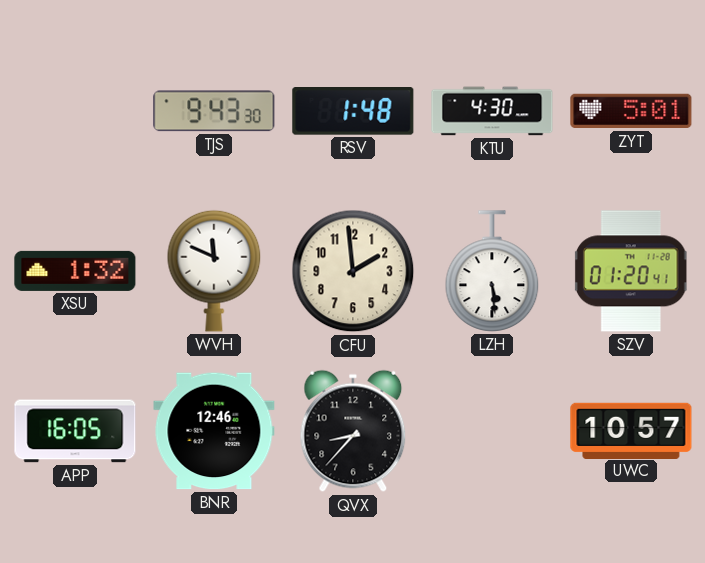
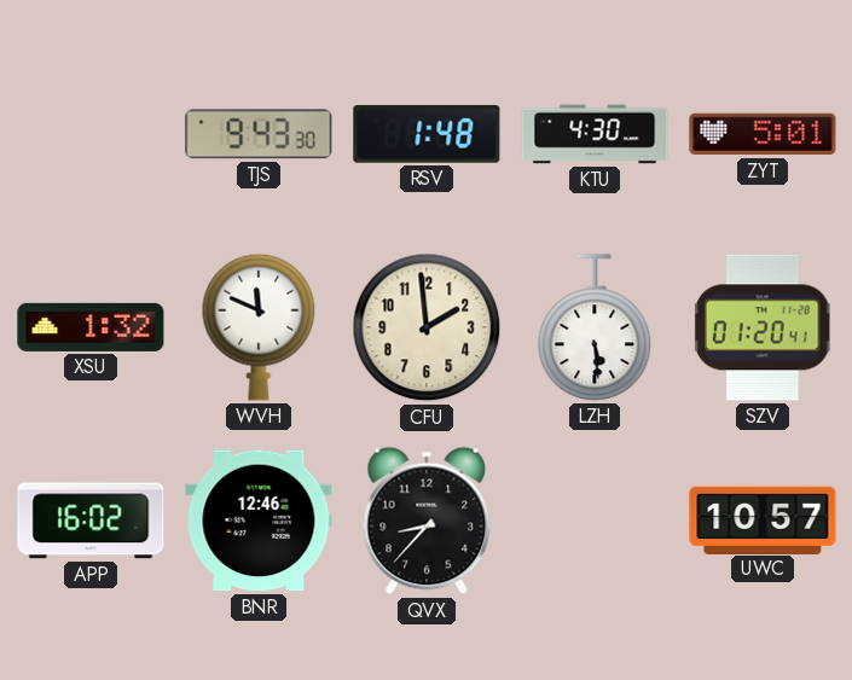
APP: 16:05 -> 16:02
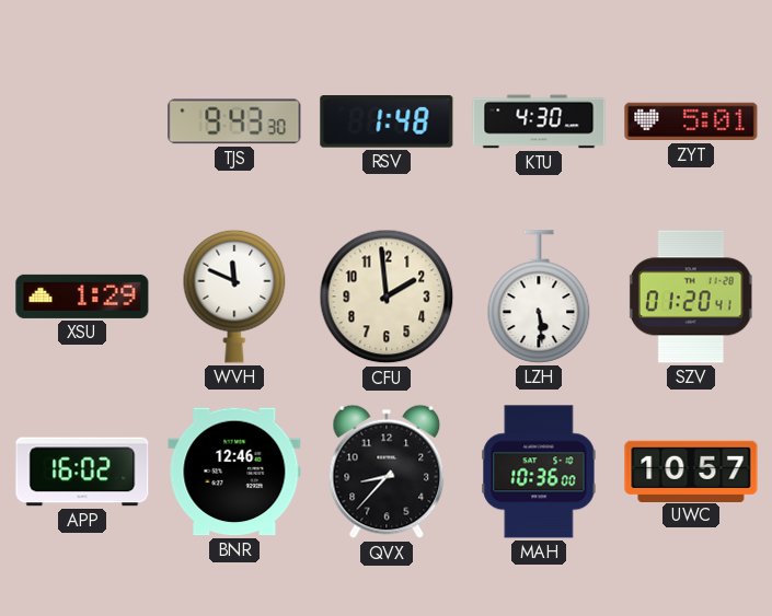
XSU: 1:32 -> 1:29
MAH: none -> 10:36
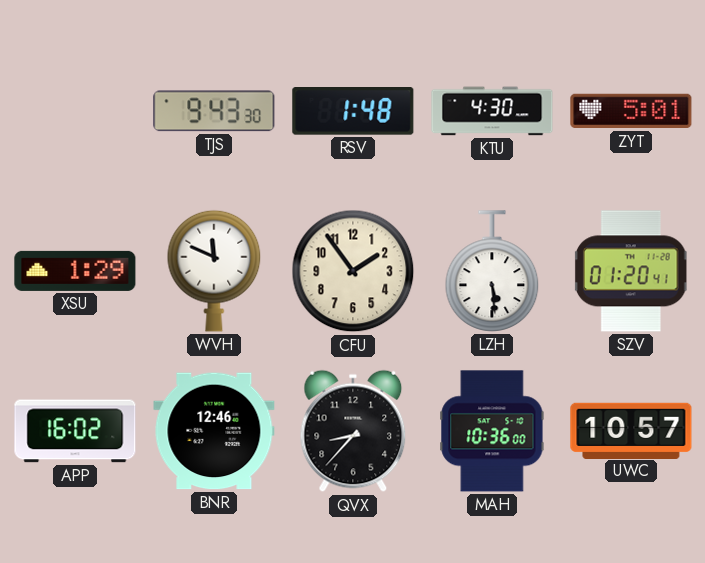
CFU: 1:59 -> 1:54
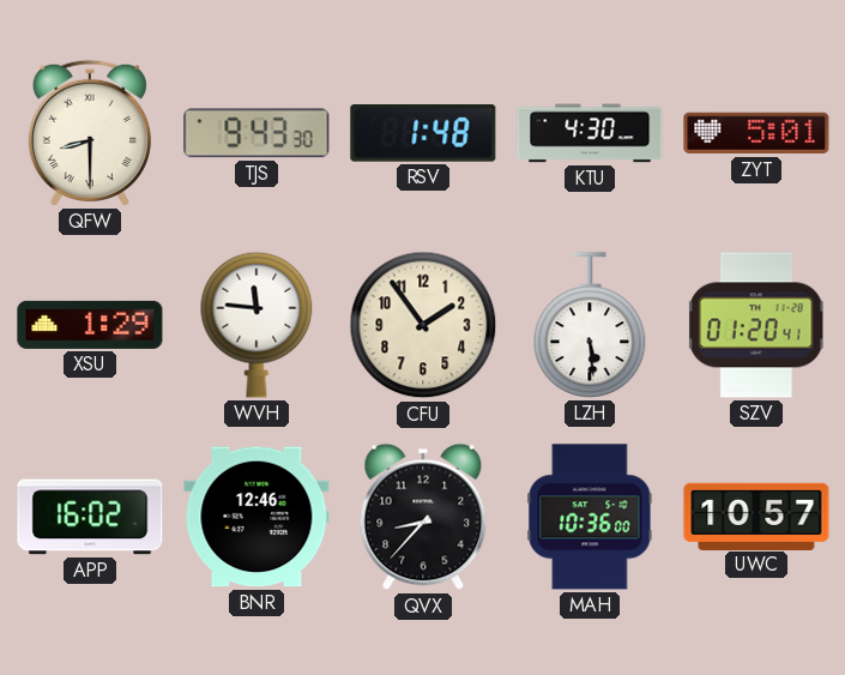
QFW: none -> 8:30
WVH: 11:49 -> 11:46
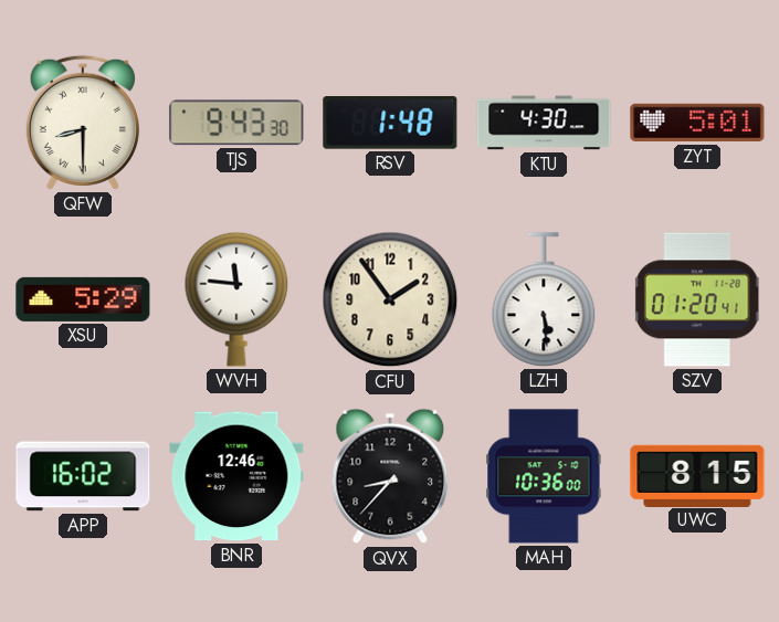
XSU: 1:29 -> 5:29
UWC: 10:57 -> 8:15
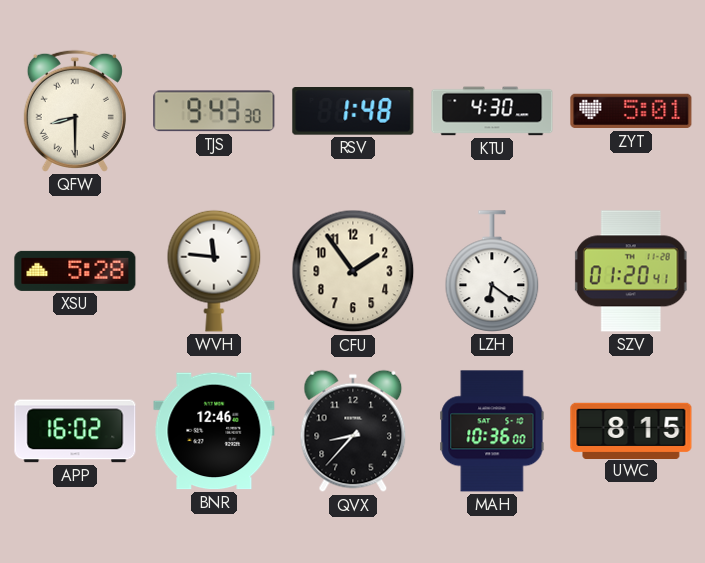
XSU: 5:29 -> 5:28
LZH: 5:29 -> 6:21
